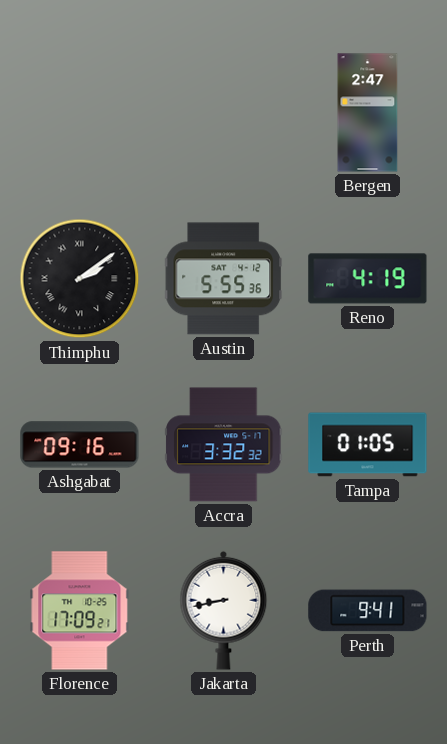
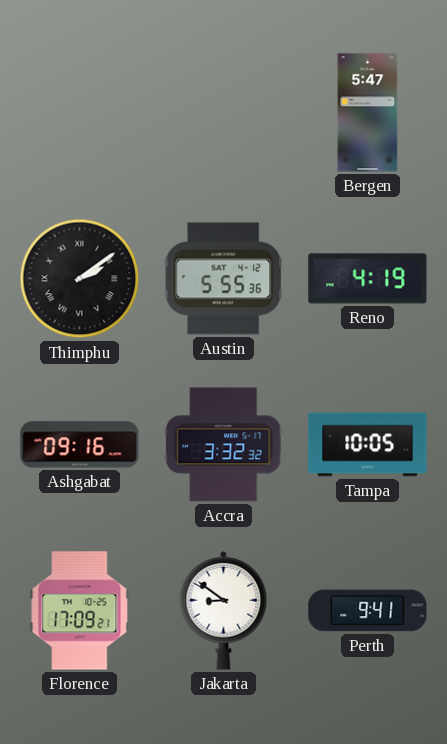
Bergen: 2:47 -> 5:47
Tampa: 01:05 -> 10:05
Jakarta: 8:43 -> 8:51
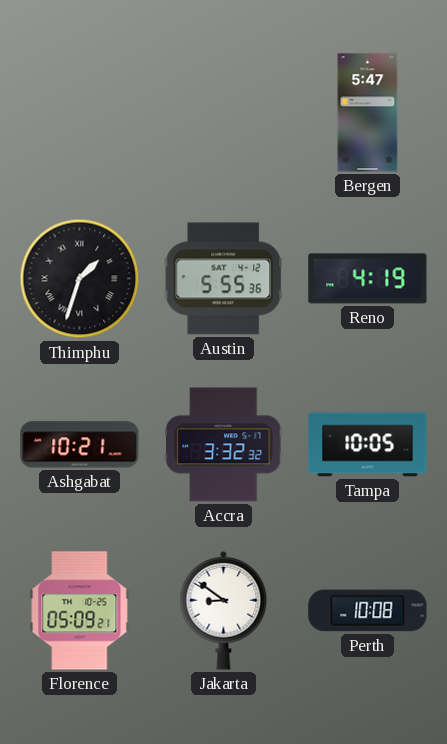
Thimphu: 2:09 -> 1:33
Ashgabat: 09:16 -> 10:21
Florence: 17:09 -> 05:09
Perth: 9:41 -> 10:08
